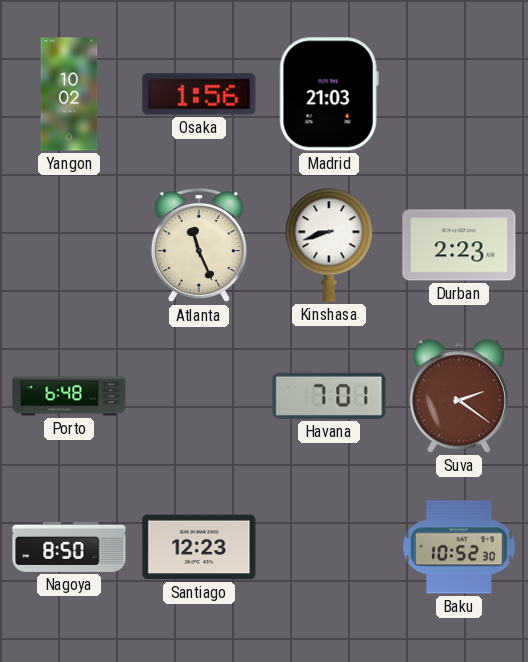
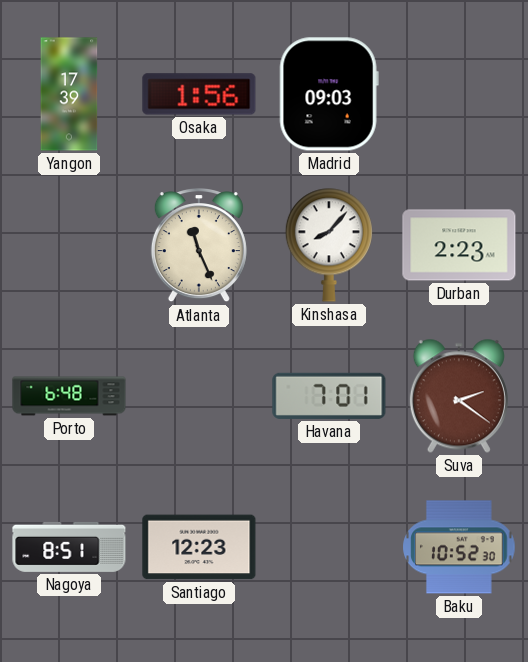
Yangon: 10:02 -> 17:39
Madrid: 21:03 -> 09:03
Kinshasa: 8:42 -> 8:07
Nagoya: 8:50 -> 8:51
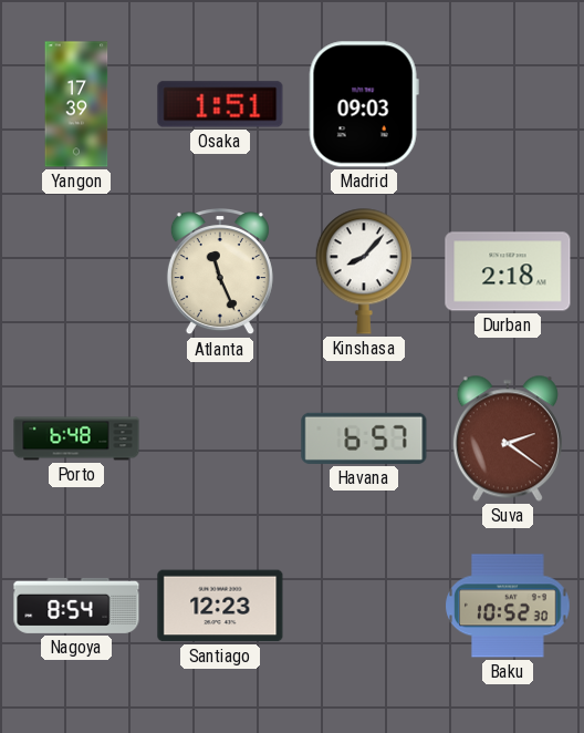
Osaka: 1:56 -> 1:51
Durban: 2:23 -> 2:18
Havana: 7:01 -> 6:57
Nagoya: 8:51 -> 8:54
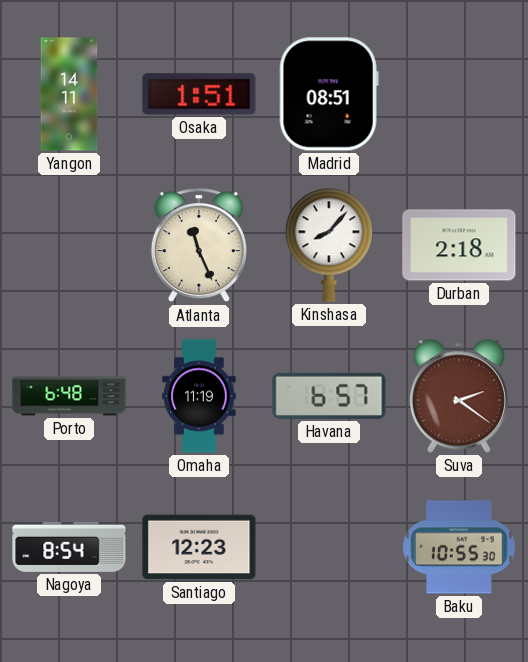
Yangon: 17:39 -> 14:11
Madrid: 09:03 -> 08:51
Omaha: none -> 11:19
Baku: 10:52 -> 10:55
